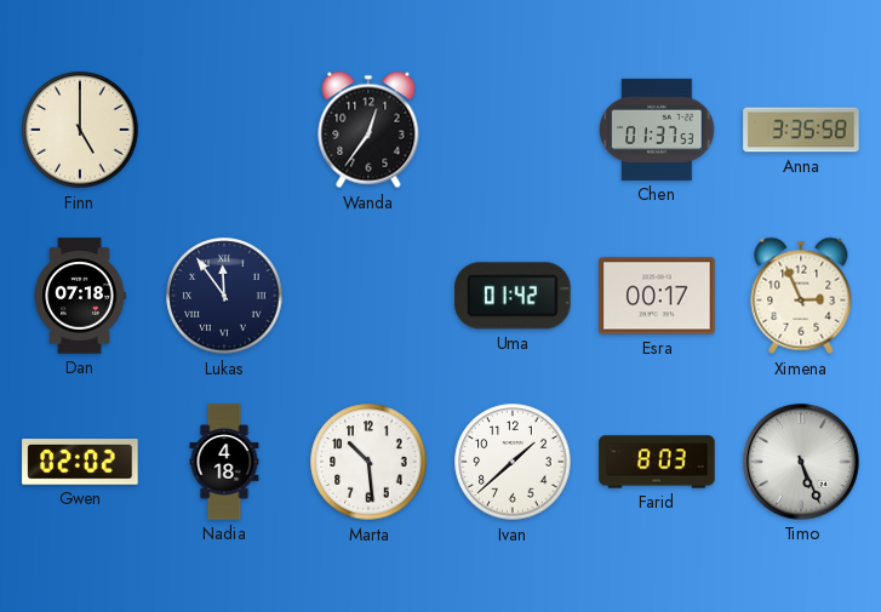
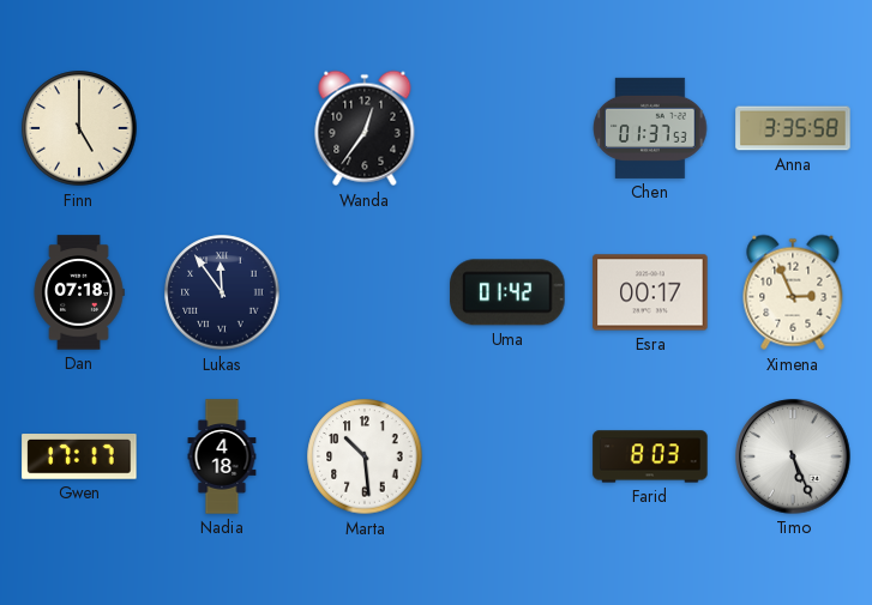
Gwen: 02:02 -> 17:17
Ivan: 1:38 -> none
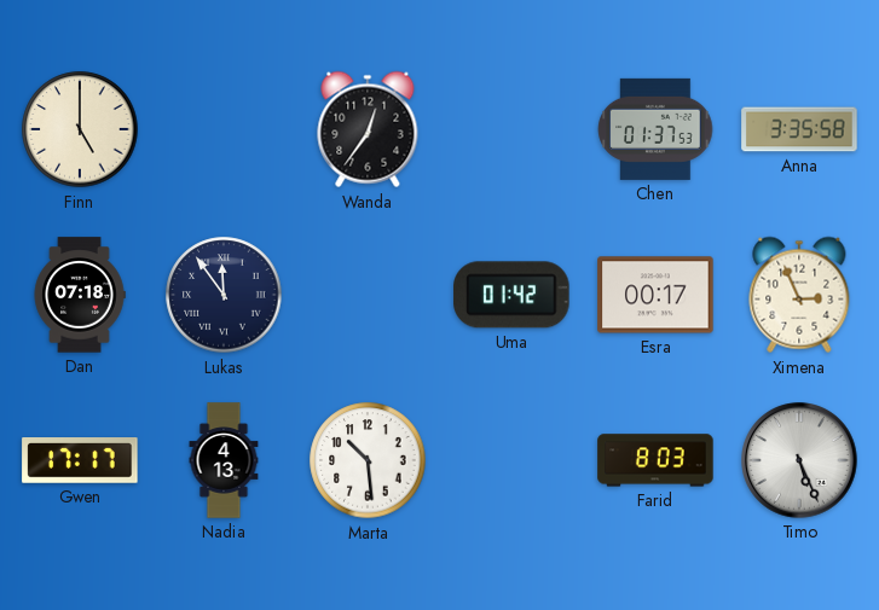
Nadia: 4:18 -> 4:13
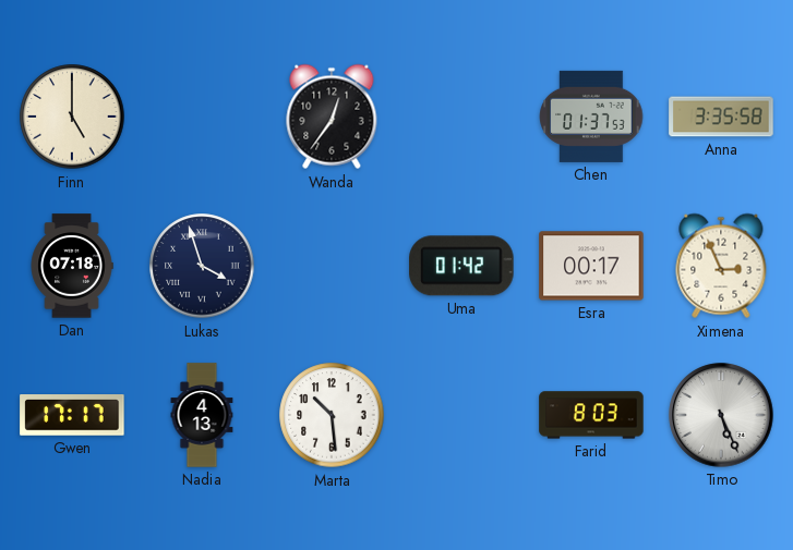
Lukas: 11:54 -> 3:57
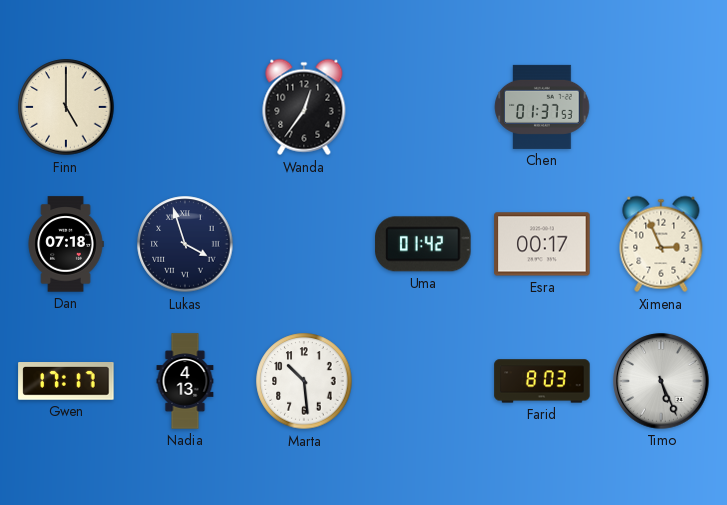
Anna: 3:35 -> none
